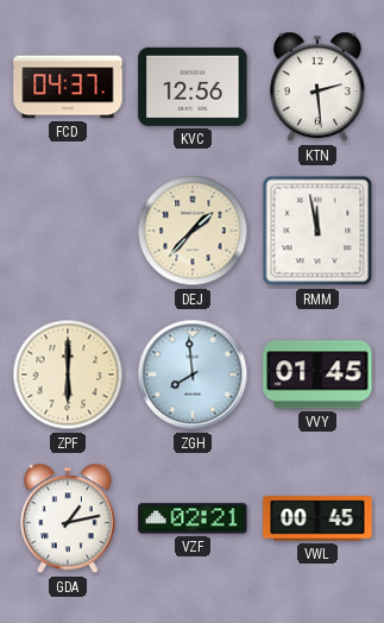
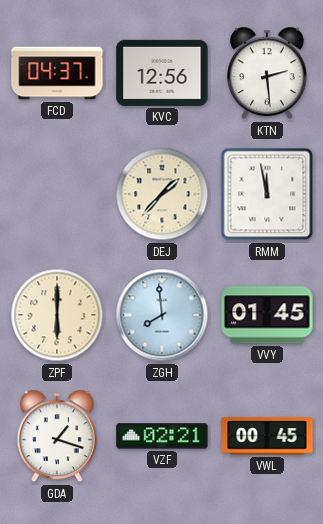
GDA: 1:13 -> 1:18
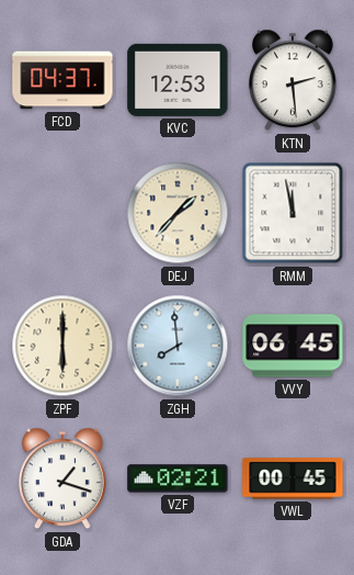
KVC: 12:56 -> 12:53
VVY: 01:45 -> 06:45
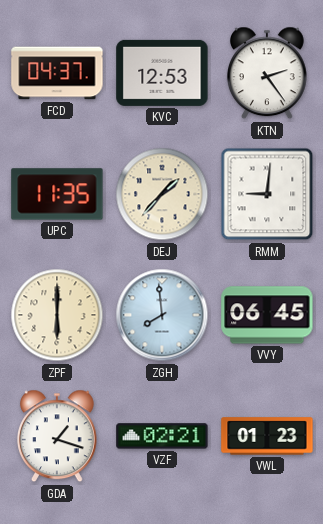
KTN: 2:29 -> 2:24
UPC: none -> 11:35
RMM: 11:58 -> 9:01
VWL: 00:45 -> 01:23
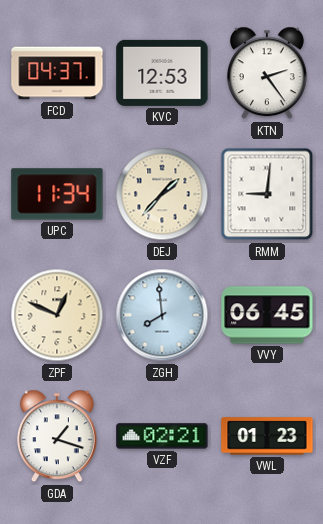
UPC: 11:35 -> 11:34
ZPF: 6:00 -> 12:49
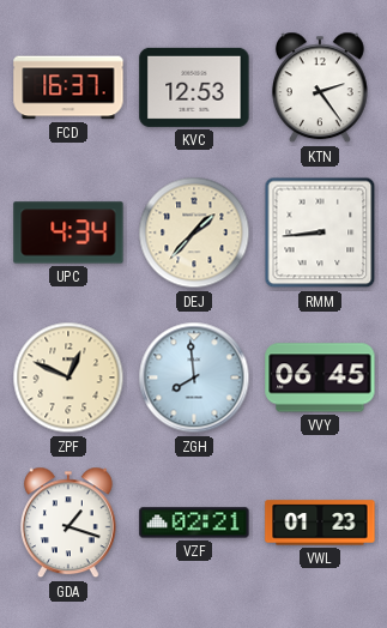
FCD: 04:37 -> 16:37
UPC: 11:34 -> 4:34
RMM: 9:01 -> 8:44
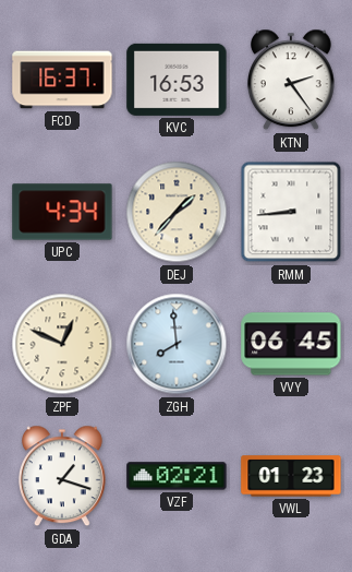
KVC: 12:53 -> 16:53
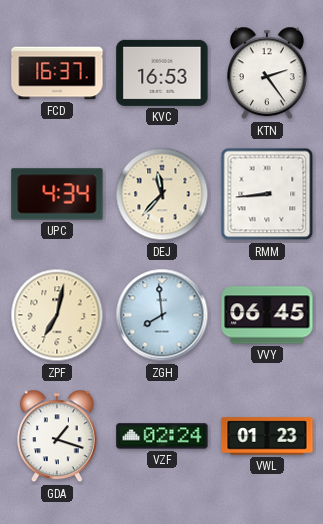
DEJ: 1:37 -> 11:37
ZPF: 12:49 -> 7:02
VZF: 02:21 -> 02:24
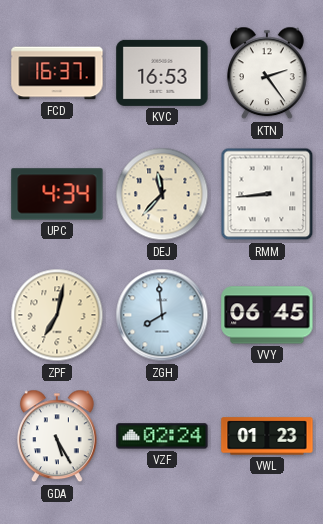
GDA: 1:18 -> 5:25
